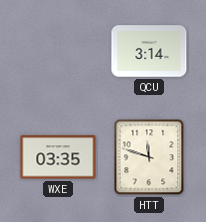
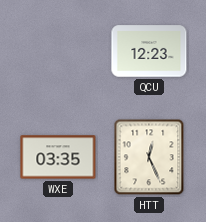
QCU: 3:14 -> 12:23
HTT: 11:48 -> 12:26
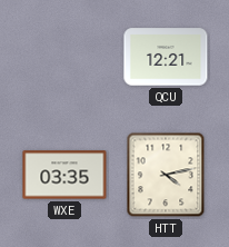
QCU: 12:23 -> 12:21
HTT: 12:26 -> 4:13
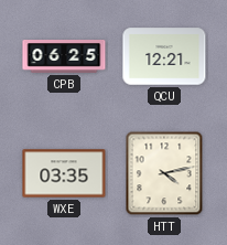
CPB: none -> 06:25
